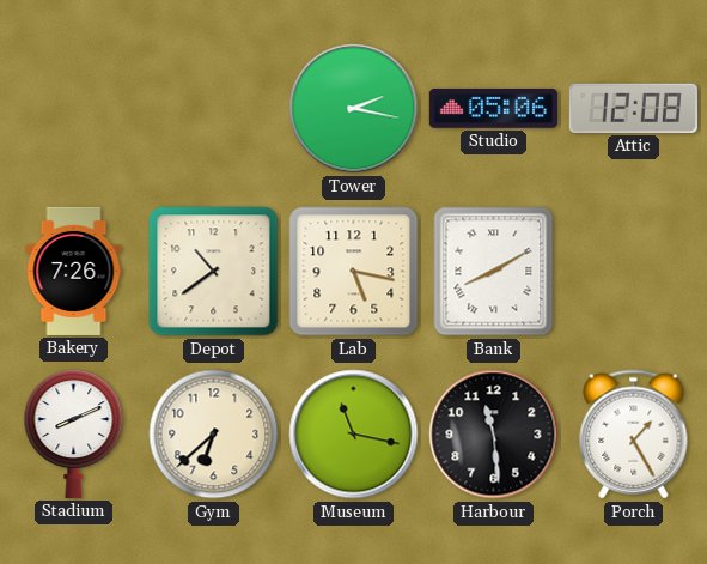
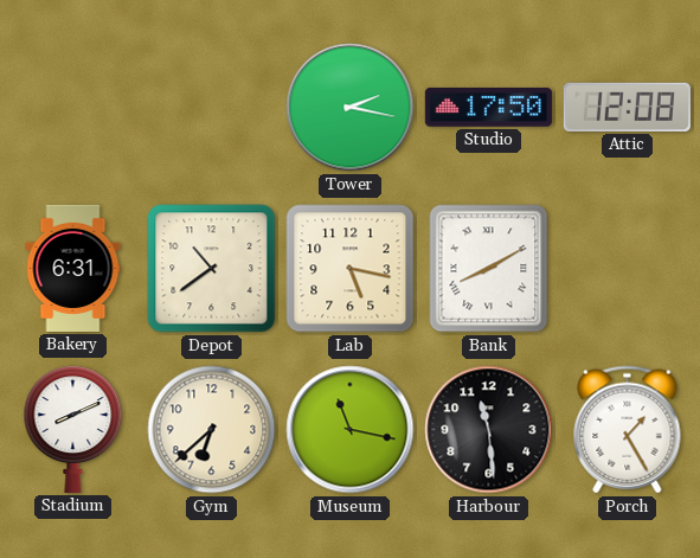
Studio: 05:06 -> 17:50
Bakery: 7:26 -> 6:31
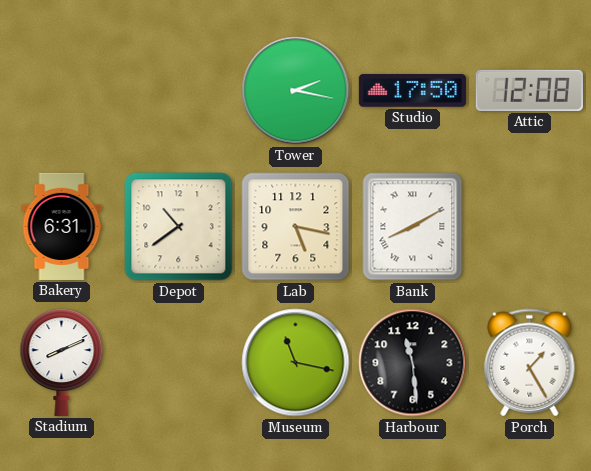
Gym: 6:38 -> none
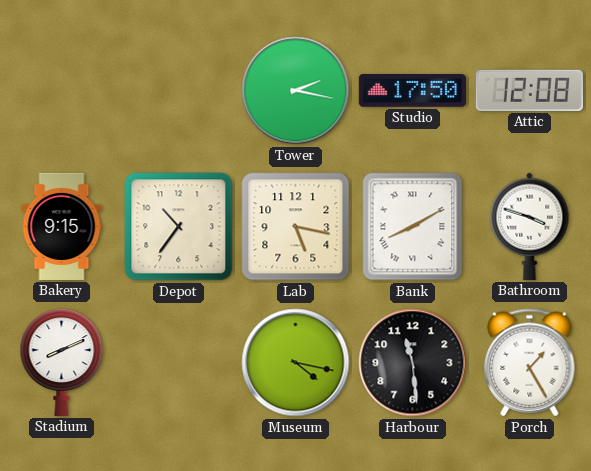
Bakery: 6:31 -> 9:15
Depot: 10:39 -> 10:36
Bathroom: none -> 3:48
Museum: 11:17 -> 4:17
